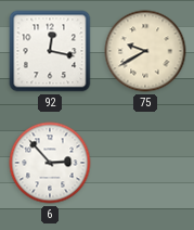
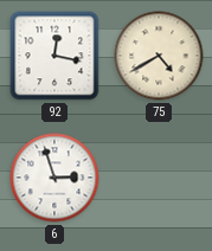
75: 9:40 -> 4:40
6: 2:53 -> 2:57
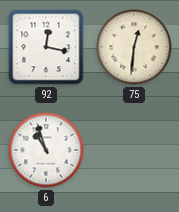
75: 4:40 -> 12:31
6: 2:57 -> 10:57
